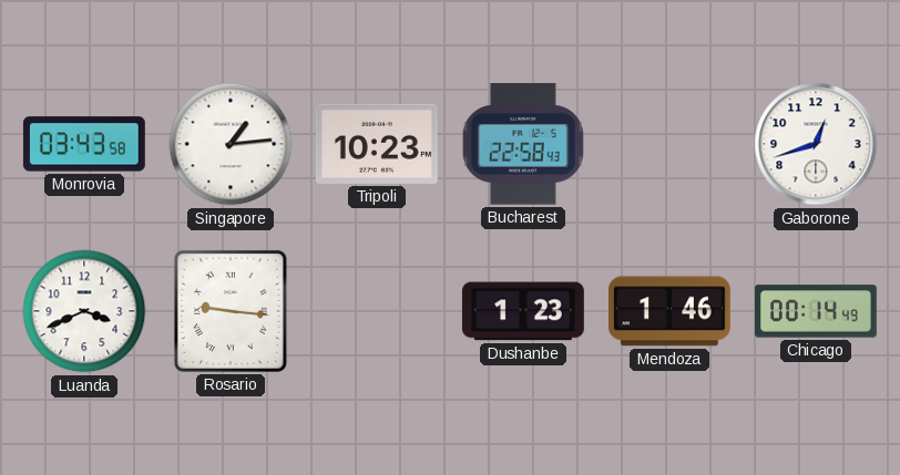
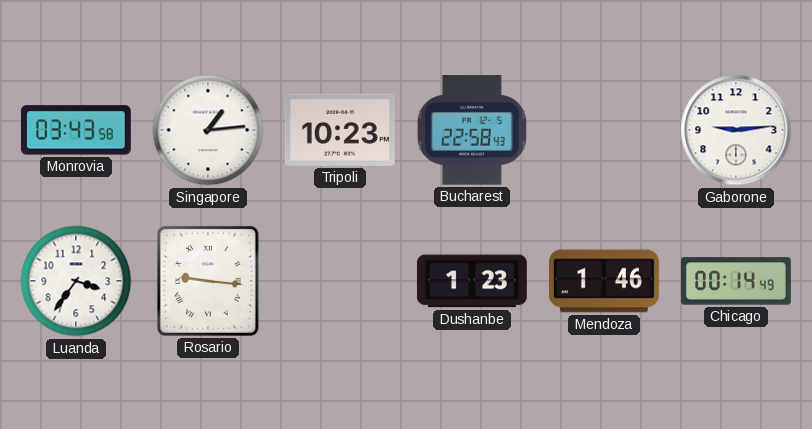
Gaborone: 12:42 -> 9:14
Luanda: 3:41 -> 3:36
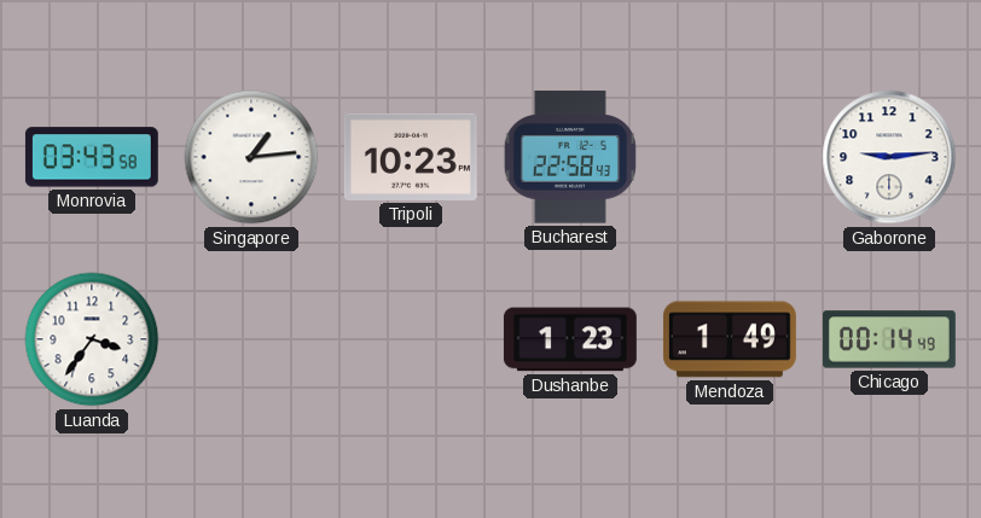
Rosario: 9:16 -> none
Mendoza: 1:46 -> 1:49
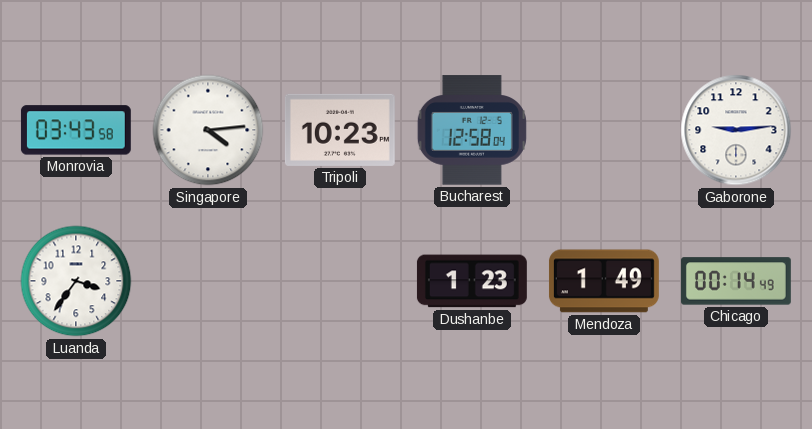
Singapore: 1:14 -> 4:14
Bucharest: 22:58 -> 12:58
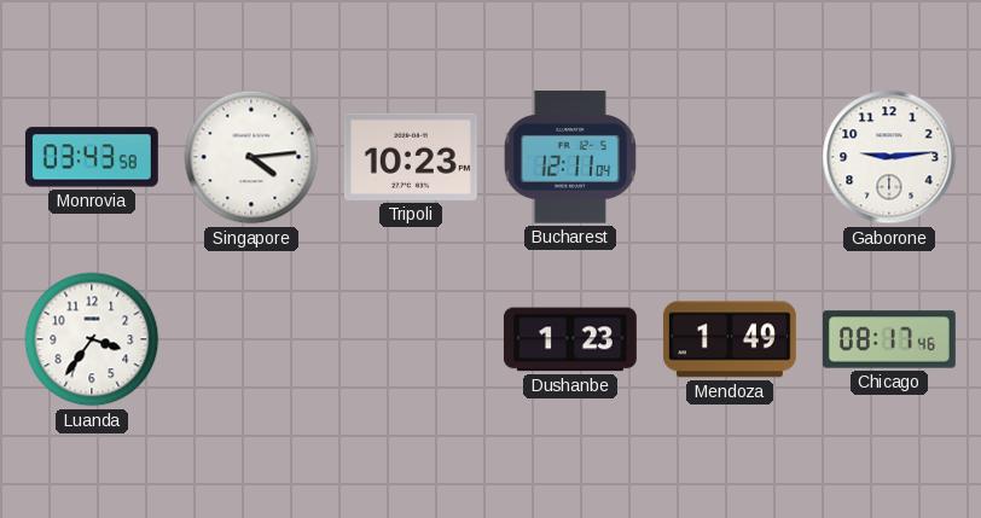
Bucharest: 12:58 -> 12:11
Chicago: 00:14 -> 08:17
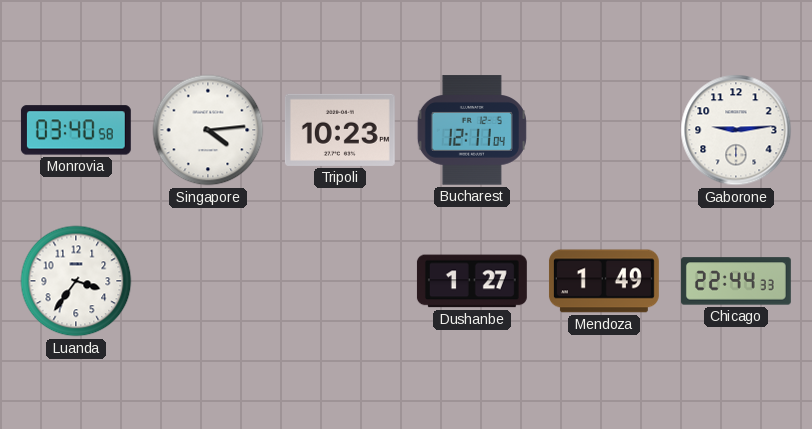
Monrovia: 03:43 -> 03:40
Dushanbe: 1:23 -> 1:27
Chicago: 08:17 -> 22:44
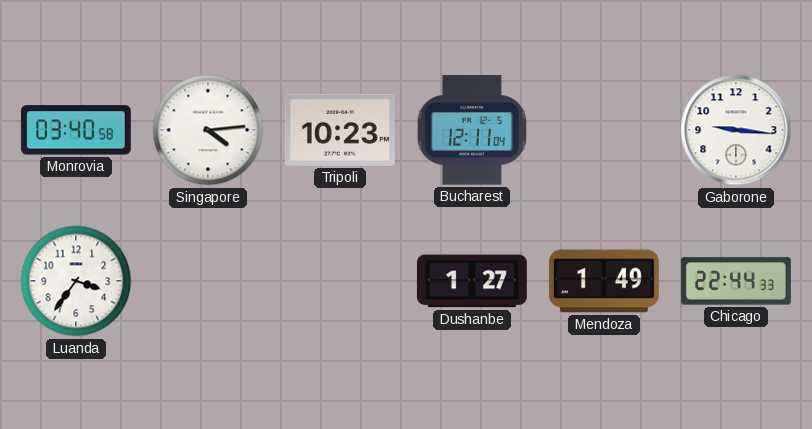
Gaborone: 9:14 -> 9:16
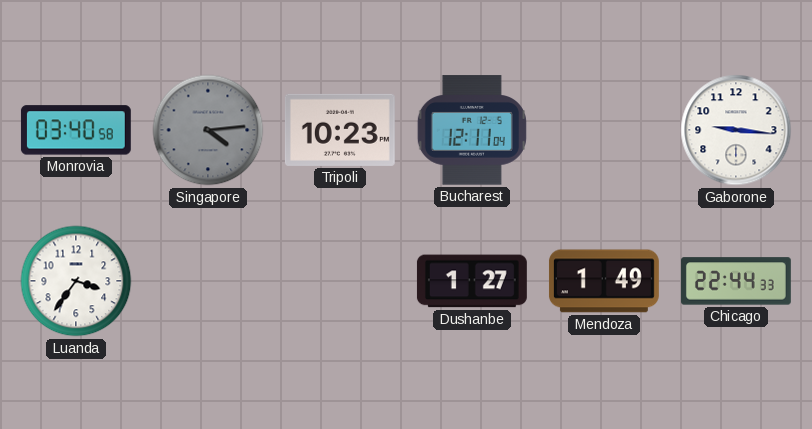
Singapore dial: white -> grey
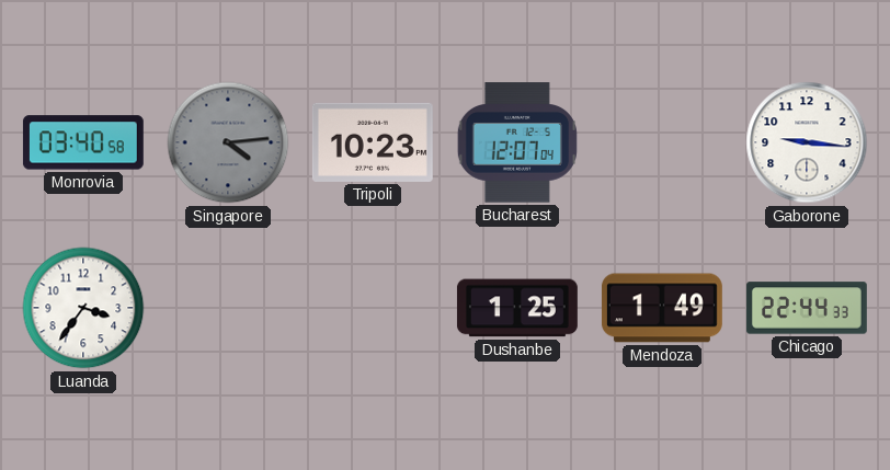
Bucharest: 12:11 -> 12:07
Dushanbe: 1:27 -> 1:25
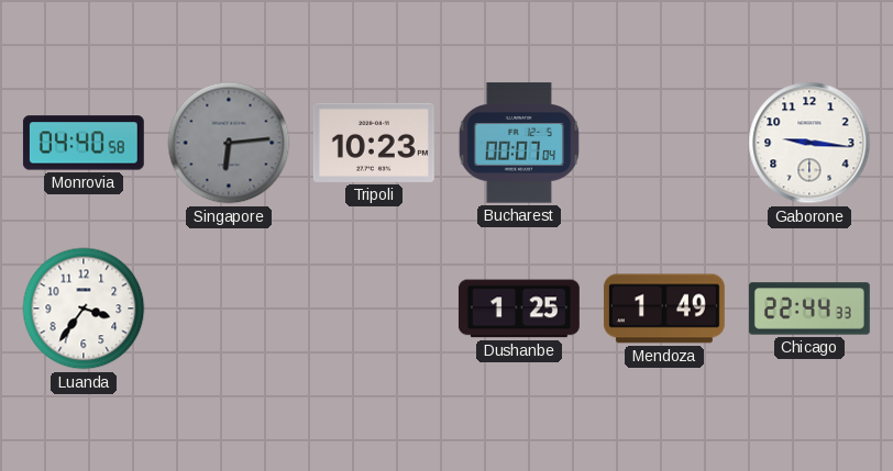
Monrovia: 03:40 -> 04:40
Singapore: 4:14 -> 6:14
Bucharest: 12:07 -> 00:07
